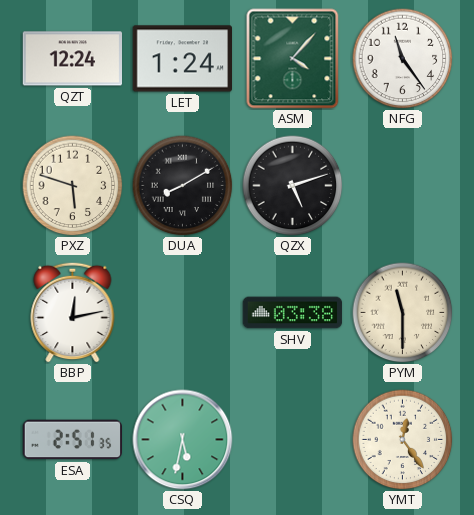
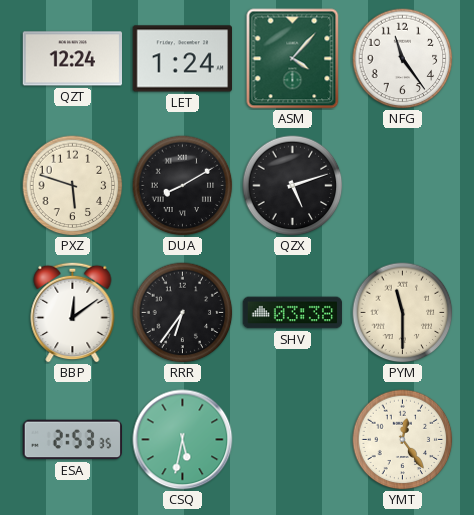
BBP: 12:13 -> 12:09
RRR: none -> 6:36
ESA: 2:51 -> 2:53
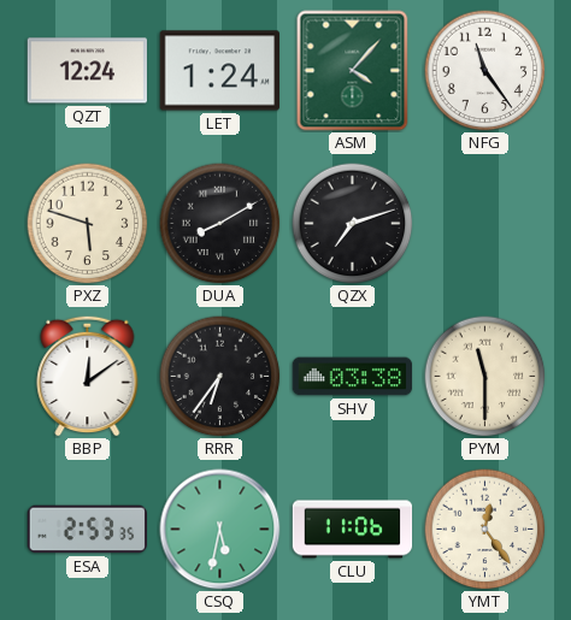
QZX: 5:12 -> 7:12
CLU: none -> 11:06
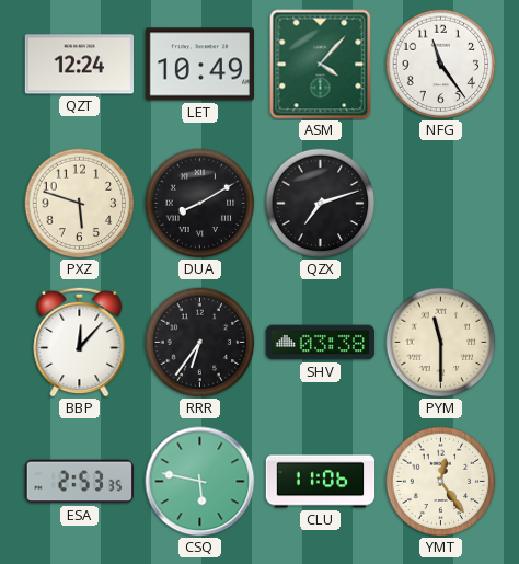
LET: 1:24 -> 10:49
BBP: 12:09 -> 12:07
CSQ: 5:32 -> 5:47
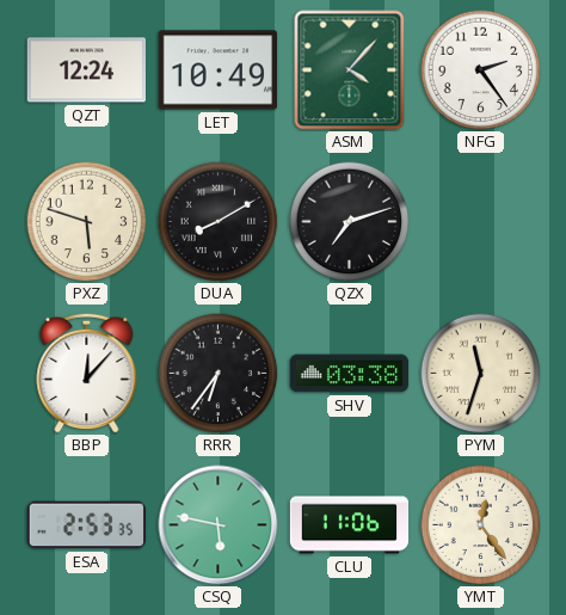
NFG: 11:24 -> 2:24
PYM: 11:30 -> 11:33
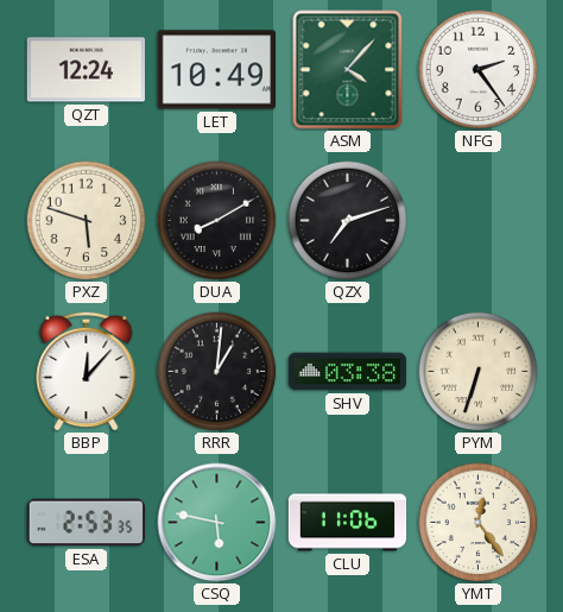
RRR: 6:36 -> 1:01
PYM: 11:33 -> 6:33
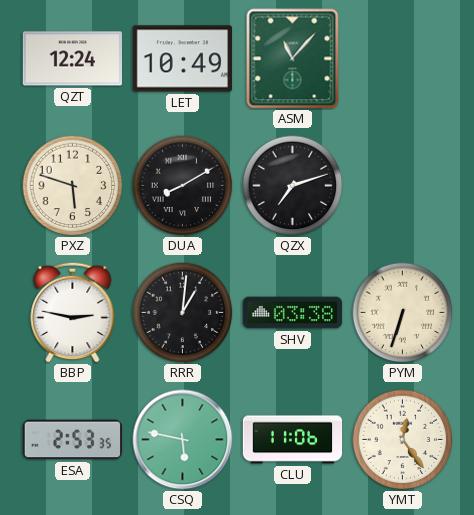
ASM: 4:07 -> 11:07
NFG: 2:24 -> none
BBP: 12:07 -> 2:47
